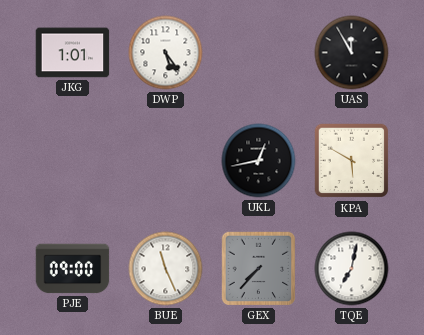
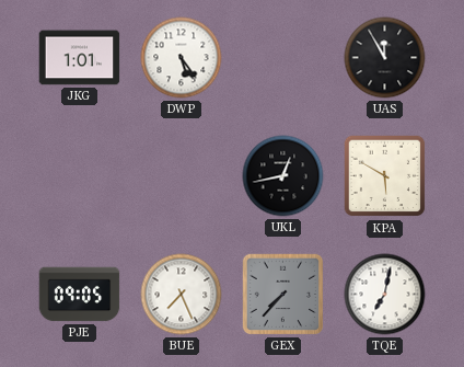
PJE: 09:00 -> 09:05
BUE: 11:26 -> 7:26
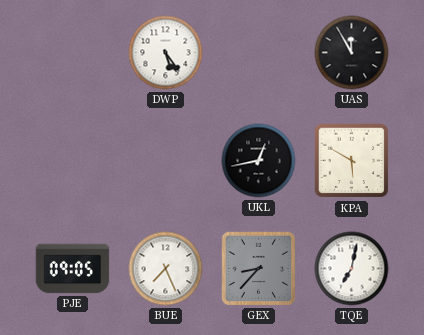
JKG: 1:01 -> none
GEX: 7:37 -> 8:37
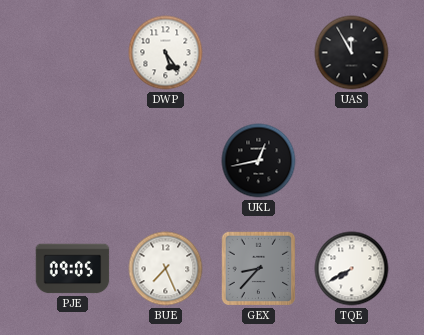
KPA: 5:50 -> none
TQE: 7:02 -> 7:40
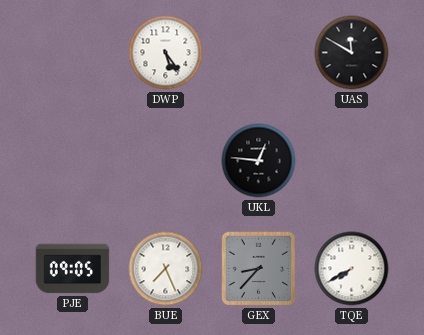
UAS: 11:55 -> 11:50
UKL: 12:43 -> 12:46
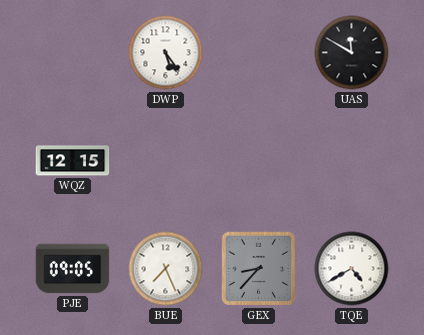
WQZ: none -> 12:15
UKL: 12:46 -> none
TQE: 7:40 -> 4:40
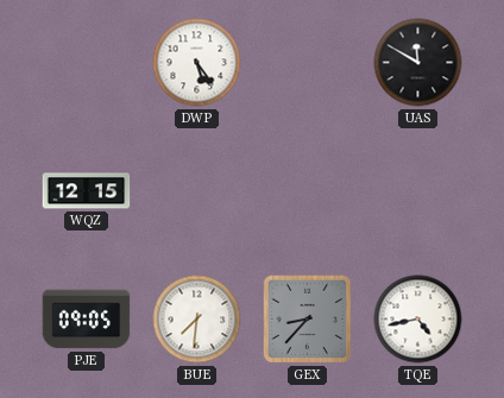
BUE: 7:26 -> 7:31
TQE: 4:40 -> 4:43
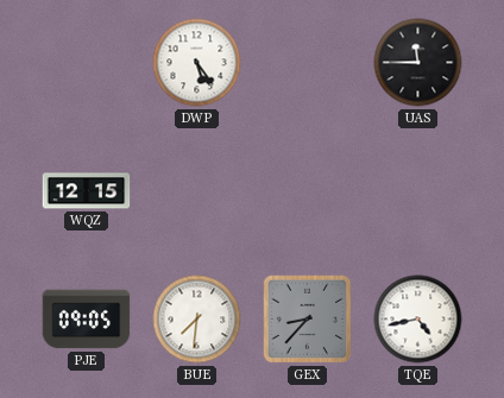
UAS: 11:50 -> 11:45
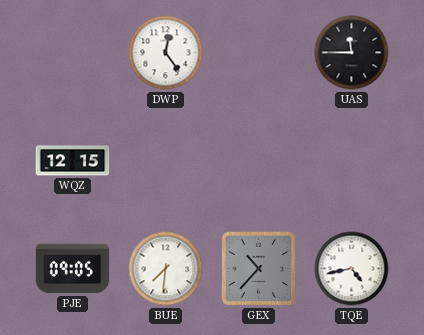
DWP: 5:24 -> 12:24
GEX: 8:37 -> 10:37
